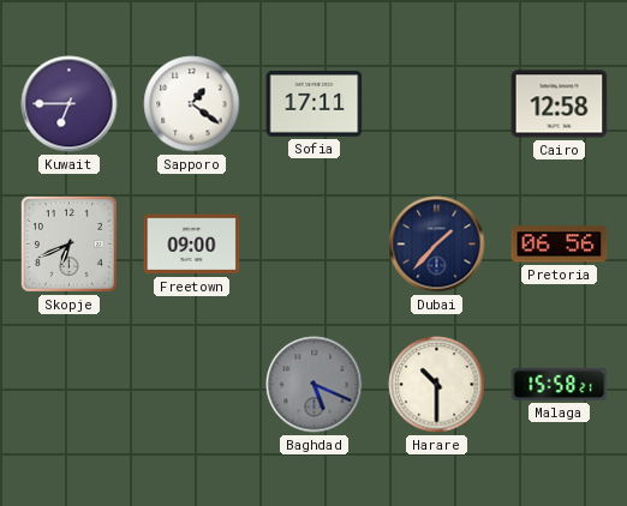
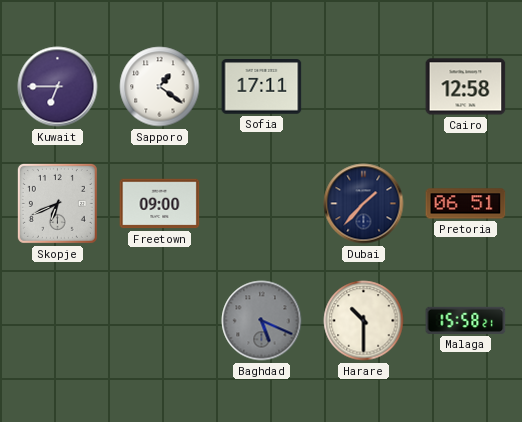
Pretoria: 06:56 -> 06:51
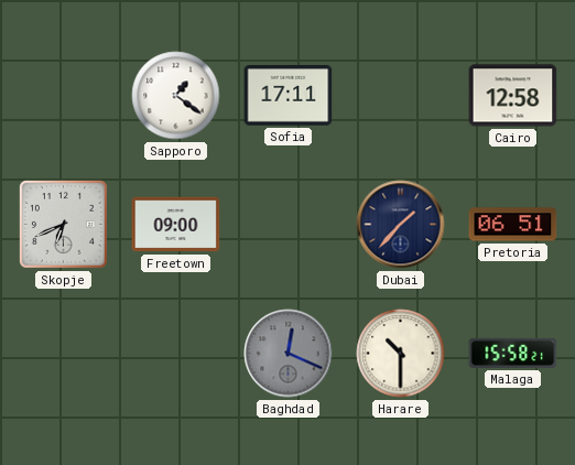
Kuwait: 6:45 -> none
Baghdad: 5:19 -> 12:19
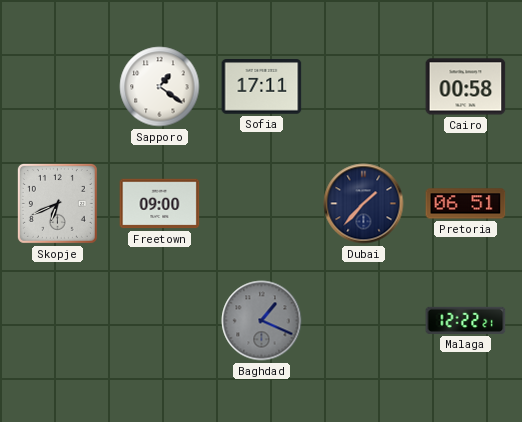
Cairo: 12:58 -> 00:58
Baghdad: 12:19 -> 1:19
Harare: 10:30 -> none
Malaga: 15:58 -> 12:22
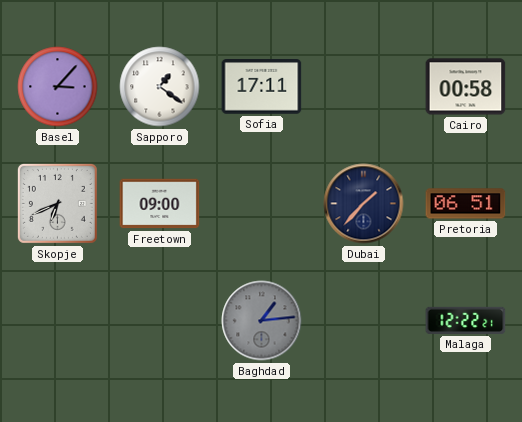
Basel: none -> 3:07
Baghdad: 1:19 -> 1:14
